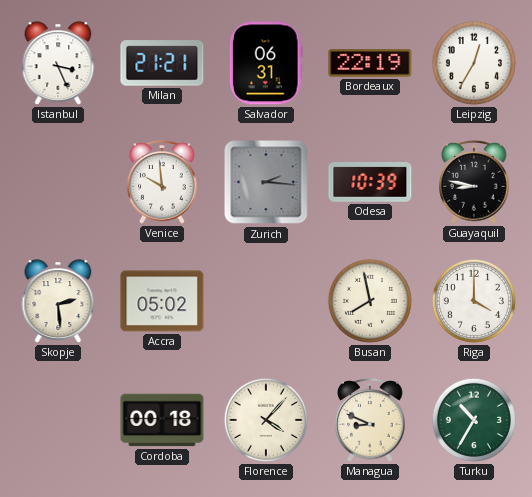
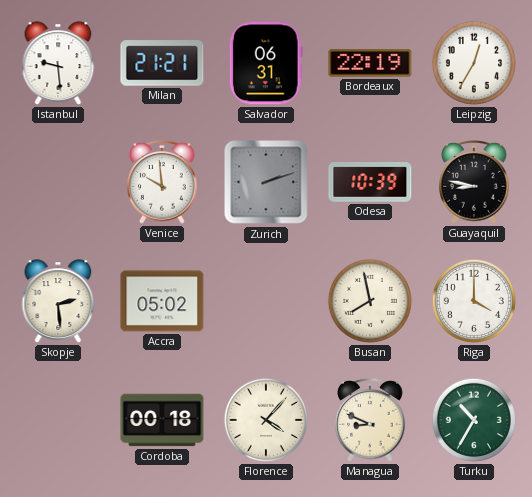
Istanbul: 3:26 -> 9:29
Zurich: 2:16 -> 2:12
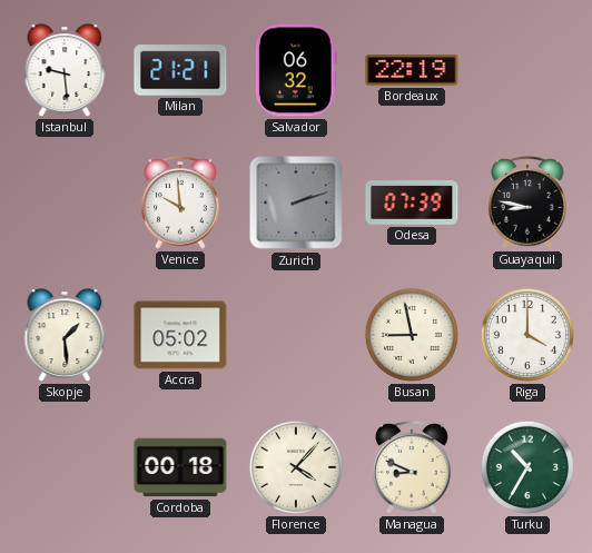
Salvador: 06:31 -> 06:32
Leipzig: 12:35 -> none
Odesa: 10:39 -> 07:39
Skopje: 2:29 -> 1:29
Busan: 7:58 -> 8:58
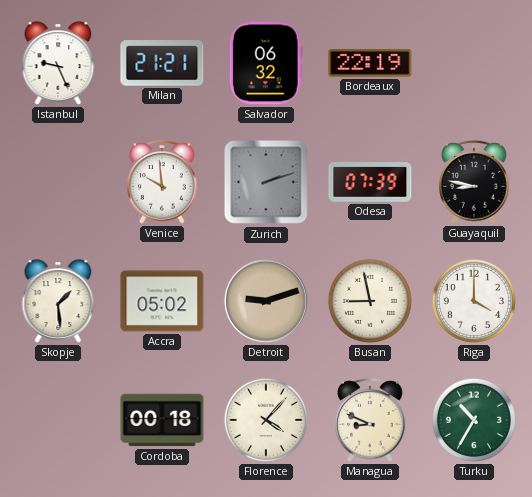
Istanbul: 9:29 -> 9:26
Detroit: none -> 9:12
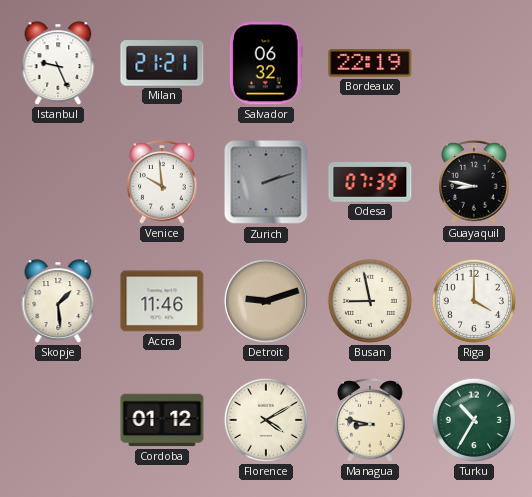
Accra: 05:02 -> 11:46
Cordoba: 00:18 -> 01:12
Florence: 4:07 -> 4:10
Managua: 8:49 -> 8:47
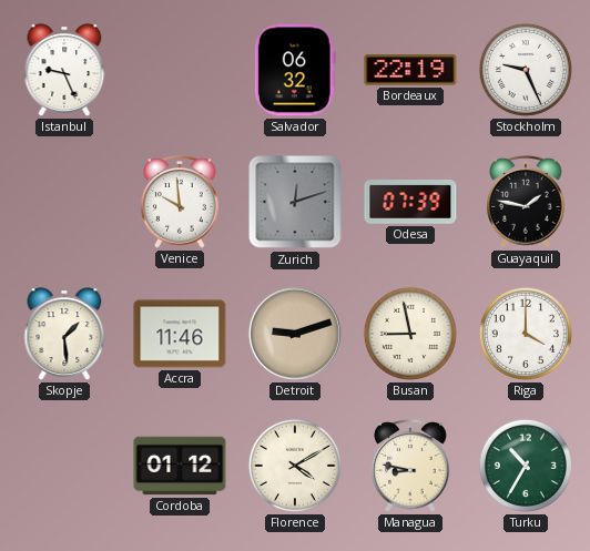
Milan: 21:21 -> none
Stockholm: none -> 9:26
Zurich: 2:12 -> 12:12
Guayaquil: 8:47 -> 1:47
